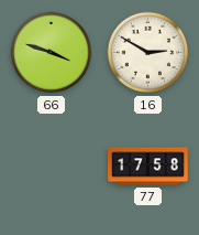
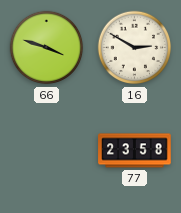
77: 17:58 -> 23:58
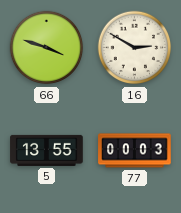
5: none -> 13:55
77: 23:58 -> 00:03
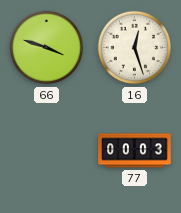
16: 2:50 -> 12:27
5: 13:55 -> none
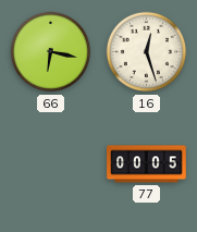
66: 3:48 -> 6:17
77: 00:03 -> 00:05
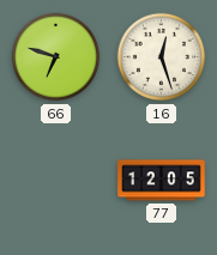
66: 6:17 -> 6:48
77: 00:05 -> 12:05
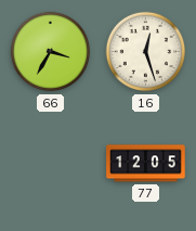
66: 6:48 -> 3:35
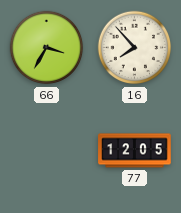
16: 12:27 -> 7:53
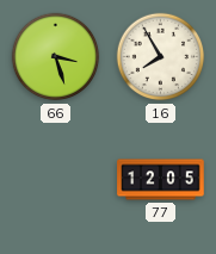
66: 3:35 -> 3:27
16: 7:53 -> 7:55
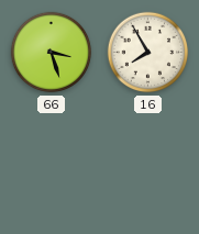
77: 12:05 -> none
